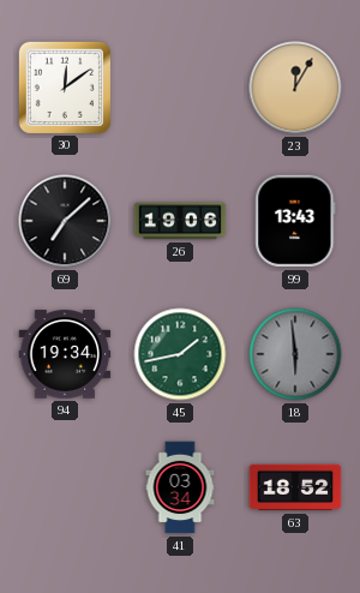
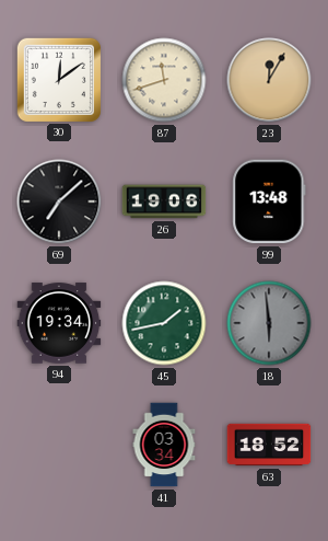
87: none -> 11:42
99: 13:43 -> 13:48
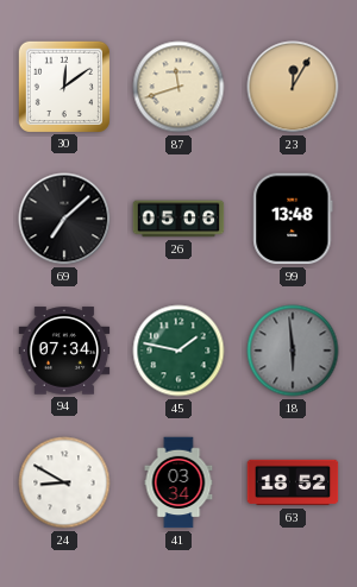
26: 19:06 -> 05:06
94: 19:34 -> 07:34
45: 1:43 -> 1:47
24: none -> 8:50
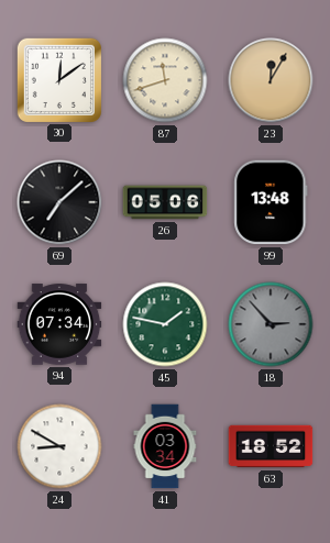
18: 5:59 -> 2:53
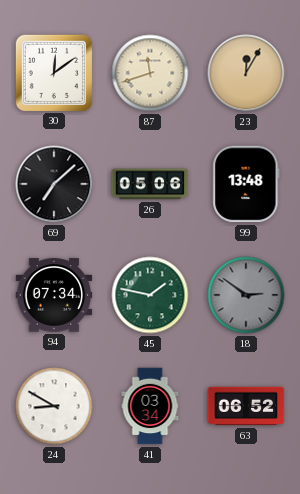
18: 2:53 -> 2:51
63: 18:52 -> 06:52
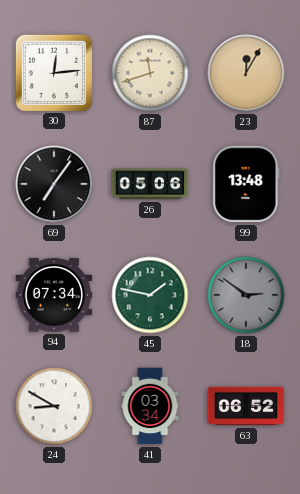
30: 12:09 -> 12:14
69: 7:08 -> 7:06
